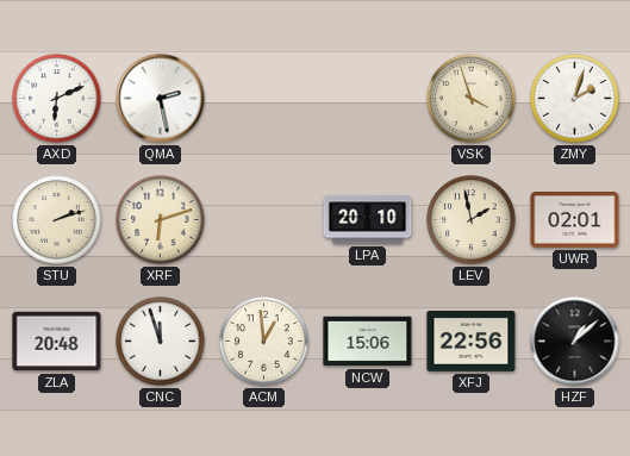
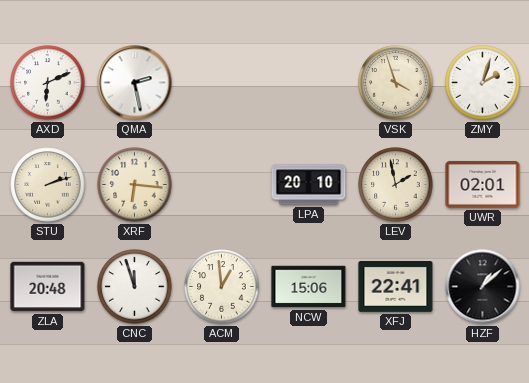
XRF: 6:12 -> 6:16
XFJ: 22:56 -> 22:41
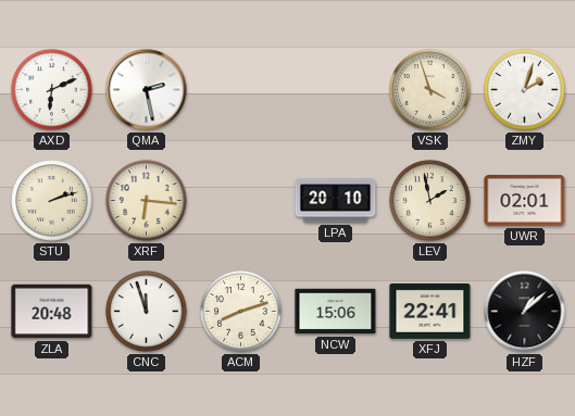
ACM: 12:59 -> 8:12
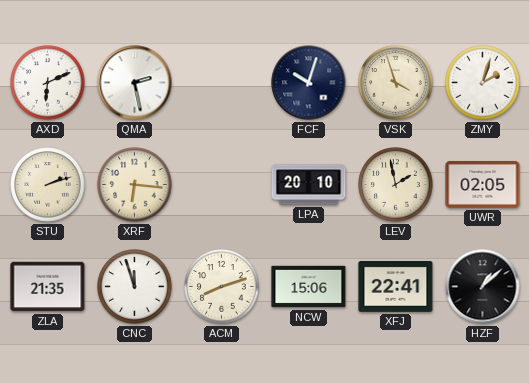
FCF: none -> 10:03
UWR: 02:01 -> 02:05
ZLA: 20:48 -> 21:35
